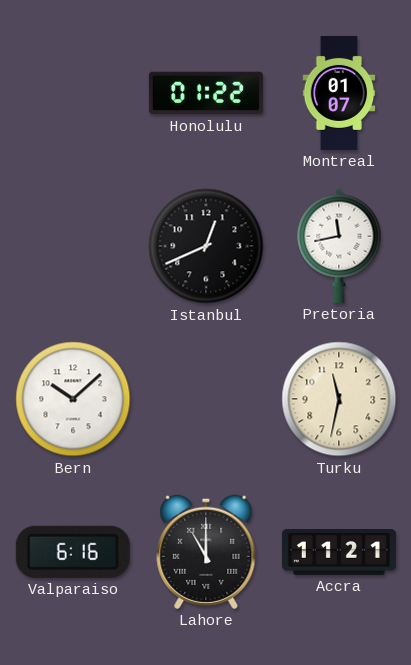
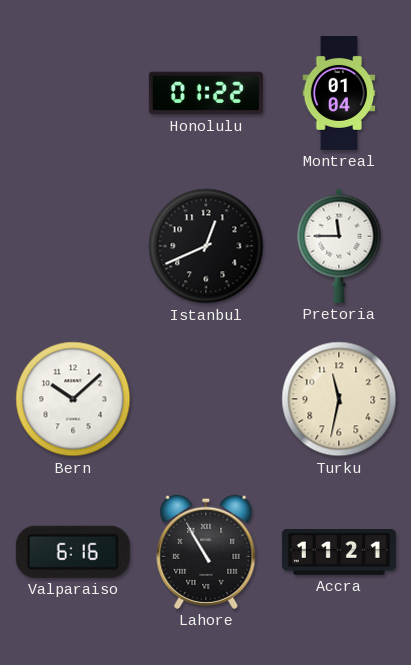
Montreal: 01:07 -> 01:04
Pretoria: 11:43 -> 11:45
Lahore: 11:00 -> 10:55
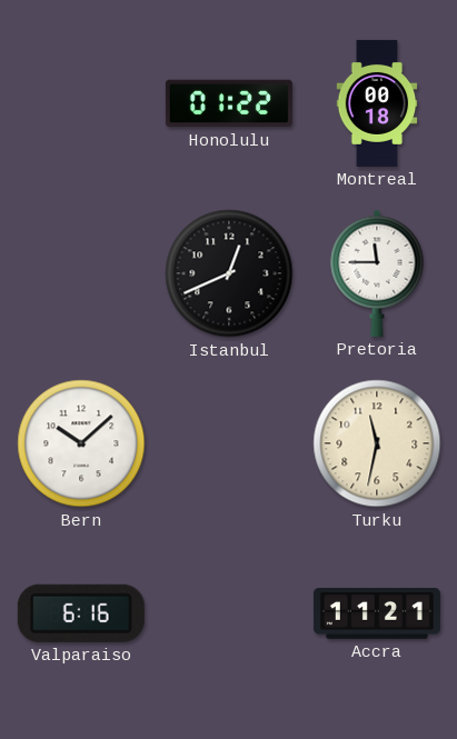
Montreal: 01:04 -> 00:18
Lahore: 10:55 -> none
